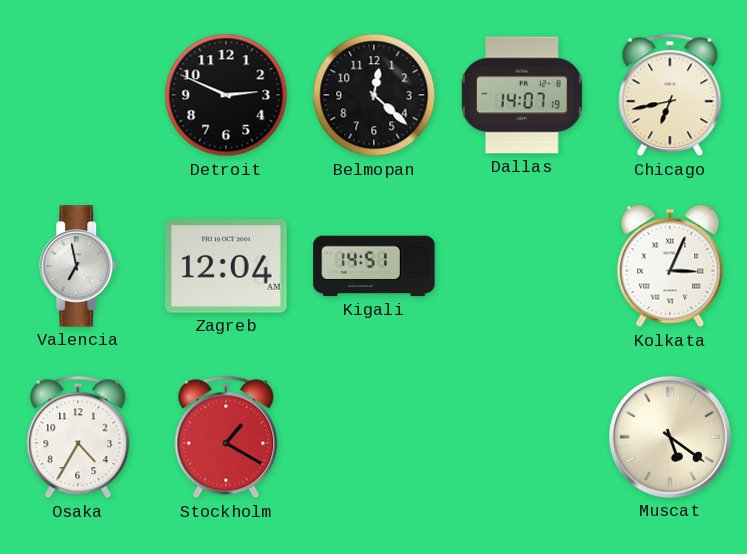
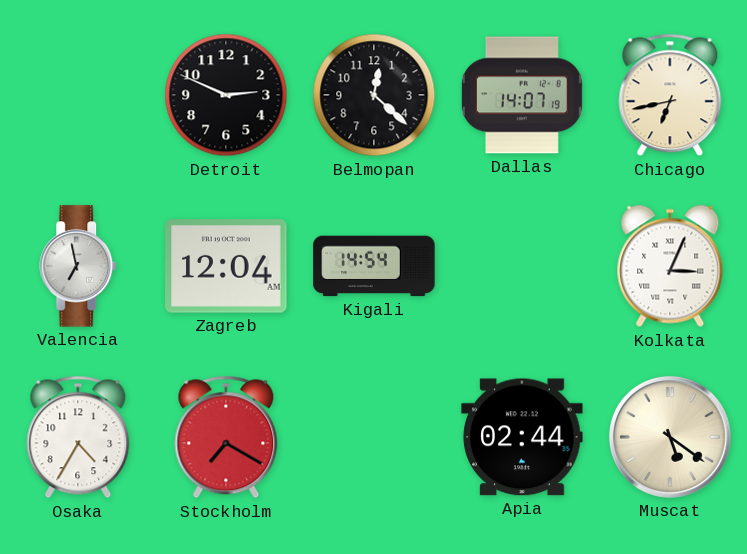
Kigali: 14:51 -> 14:54
Stockholm: 1:20 -> 7:20
Apia: none -> 02:44
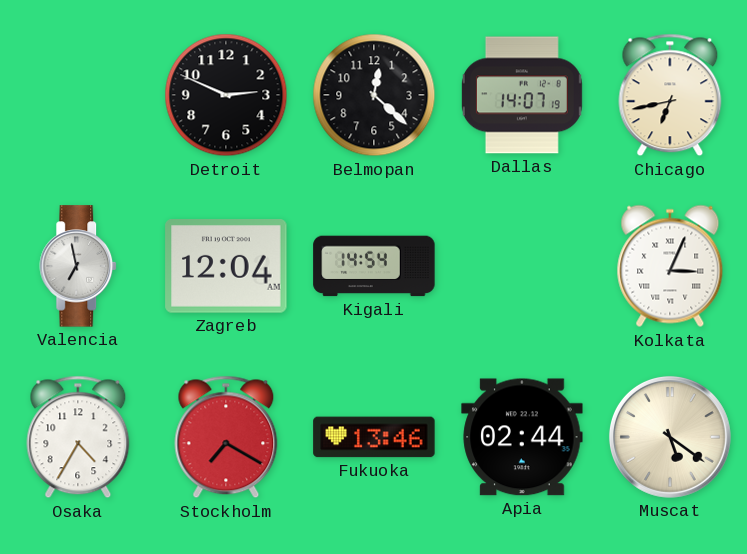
Fukuoka: none -> 13:46
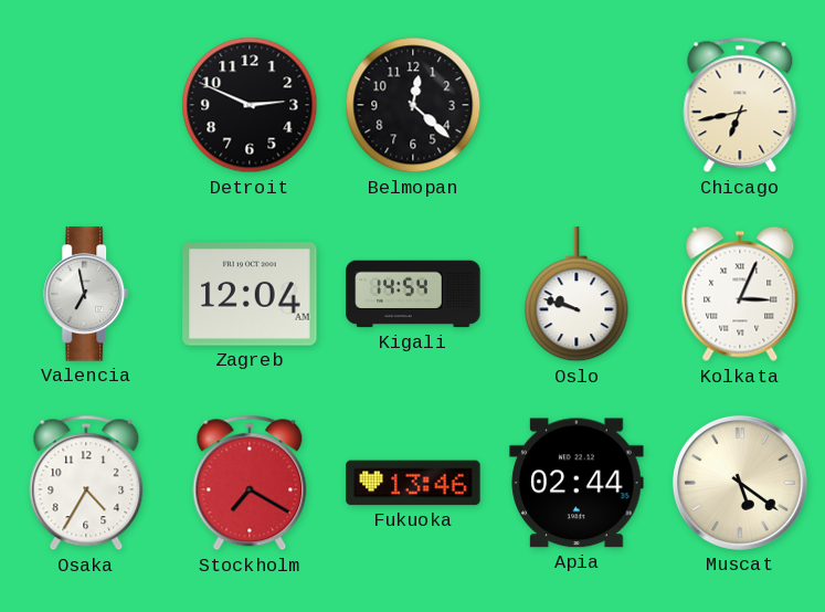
Dallas: 14:07 -> none
Oslo: none -> 9:48
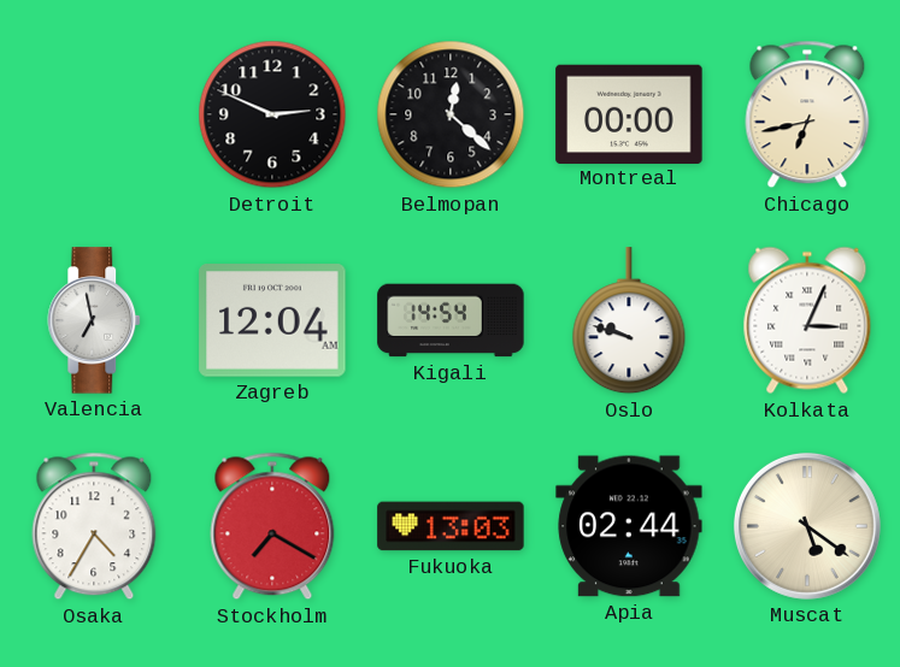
Montreal: none -> 00:00
Fukuoka: 13:46 -> 13:03
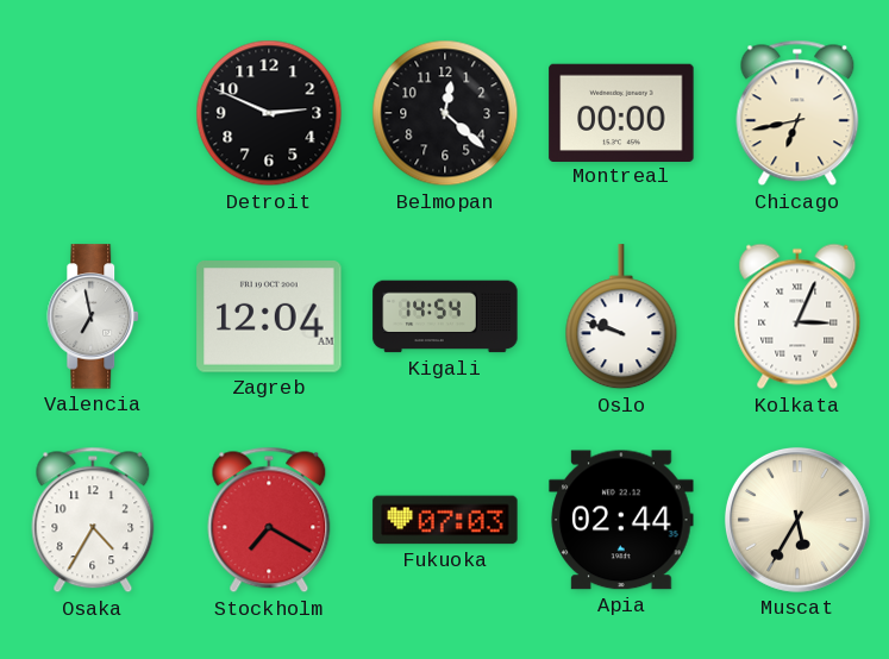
Fukuoka: 13:03 -> 07:03
Muscat: 5:21 -> 5:35
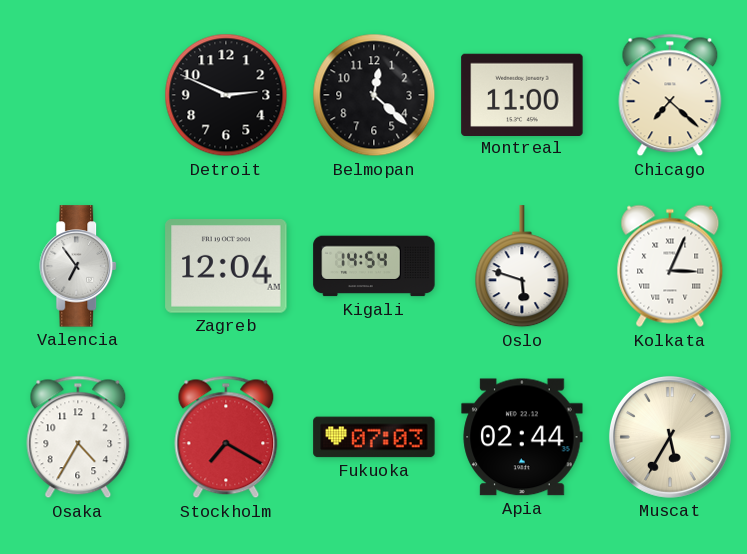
Montreal: 00:00 -> 11:00
Chicago: 6:43 -> 7:22
Valencia: 6:58 -> 6:54
Oslo: 9:48 -> 5:48
